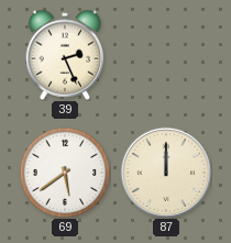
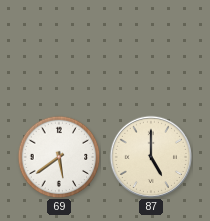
39: 2:26 -> none
87: 12:00 -> 5:00
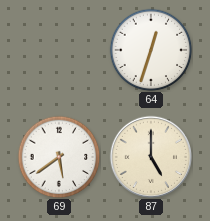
64: none -> 12:33
